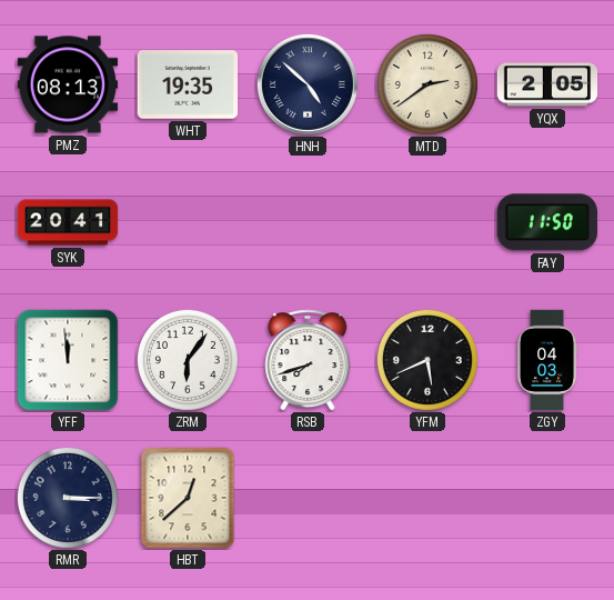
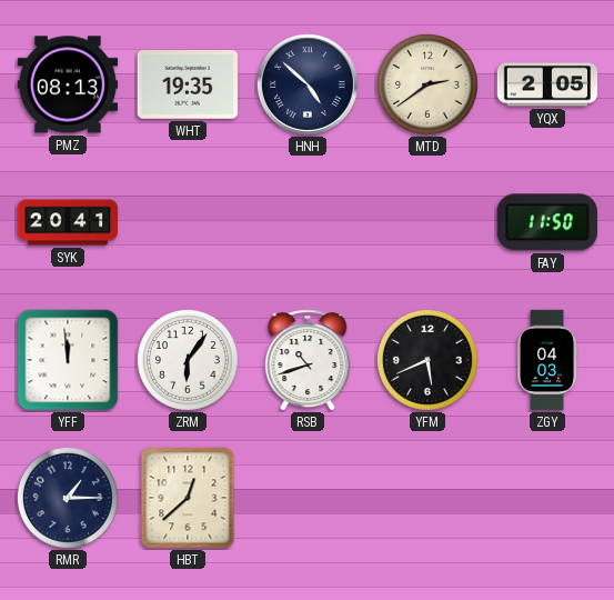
RSB: 7:42 -> 10:42
RMR: 3:15 -> 1:15
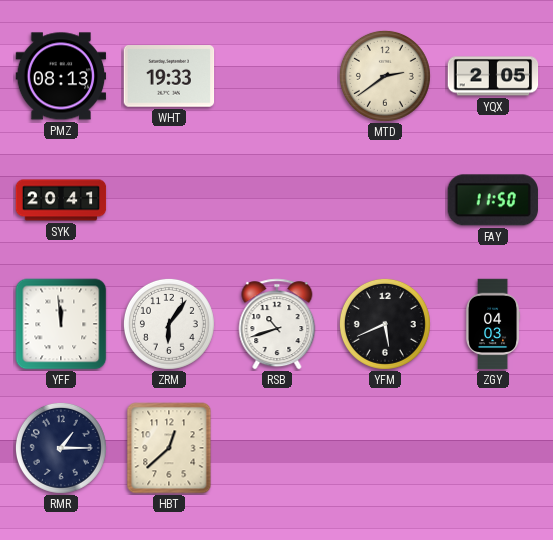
WHT: 19:35 -> 19:33
HNH: 4:52 -> none
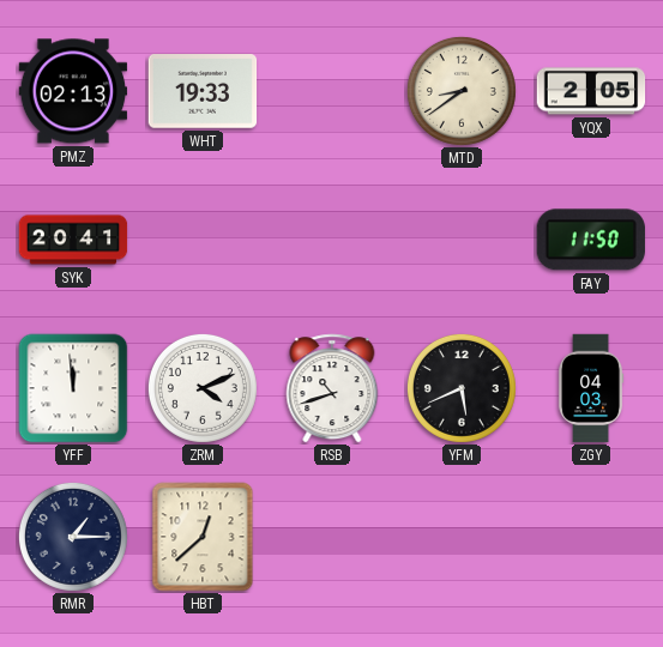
PMZ: 08:13 -> 02:13
MTD: 2:39 -> 8:39
ZRM: 6:06 -> 4:11
